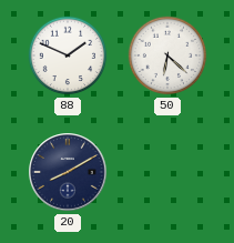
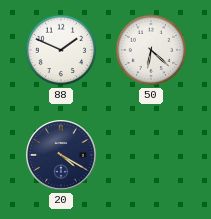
20: 8:10 -> 4:20
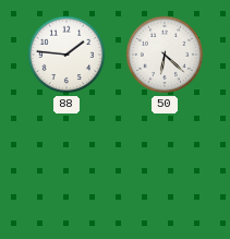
88: 1:49 -> 1:46
20: 4:20 -> none
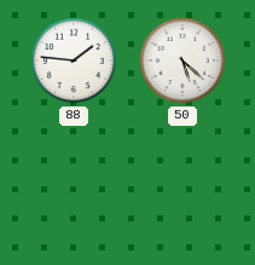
50: 6:22 -> 5:22
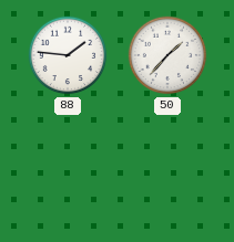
50: 5:22 -> 1:37
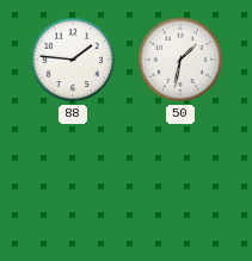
50: 1:37 -> 1:32
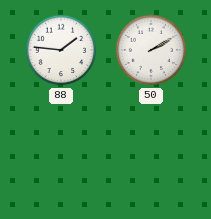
50: 1:32 -> 2:10
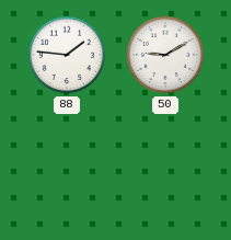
50: 2:10 -> 9:10
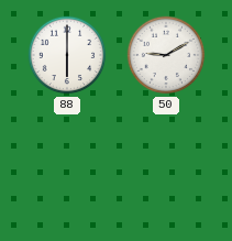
88: 1:46 -> 6:00
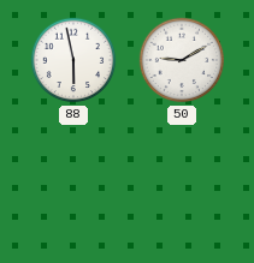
88: 6:00 -> 5:58
